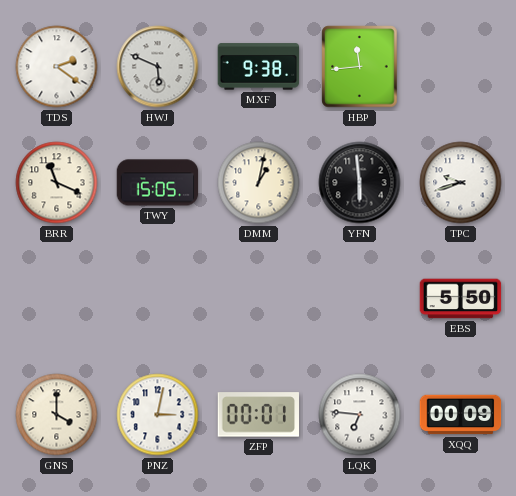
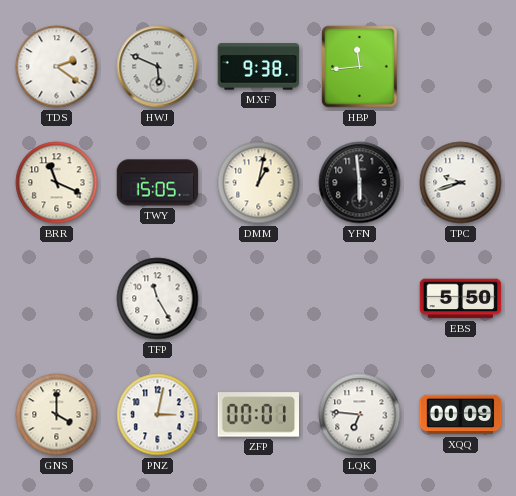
TFP: none -> 11:25
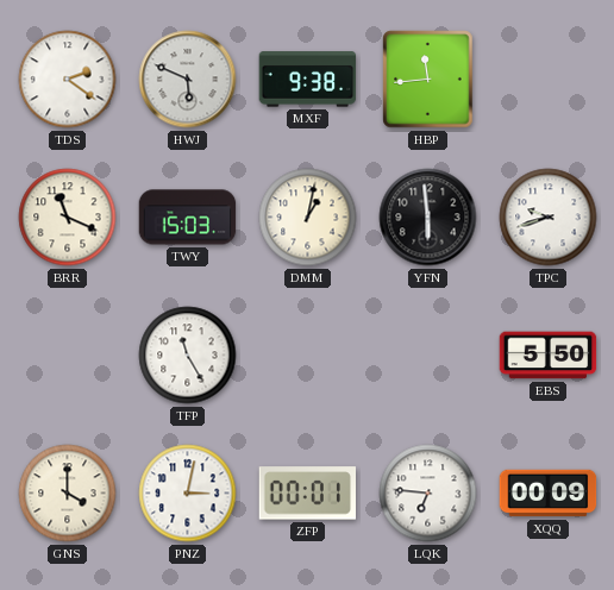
TWY: 15:05 -> 15:03
